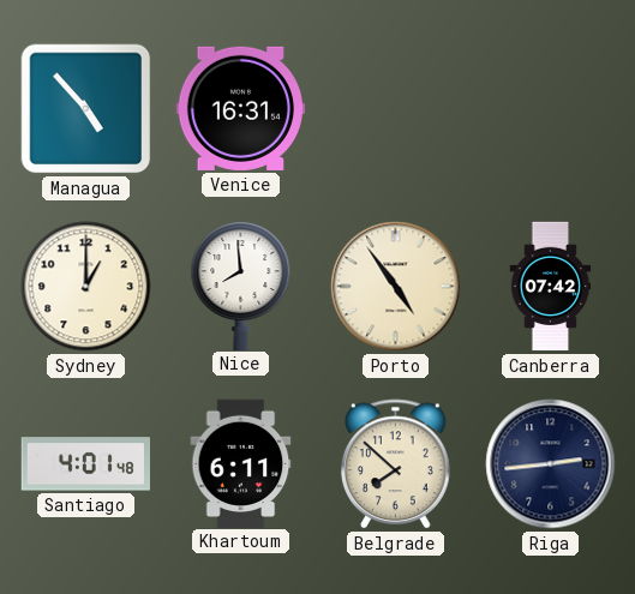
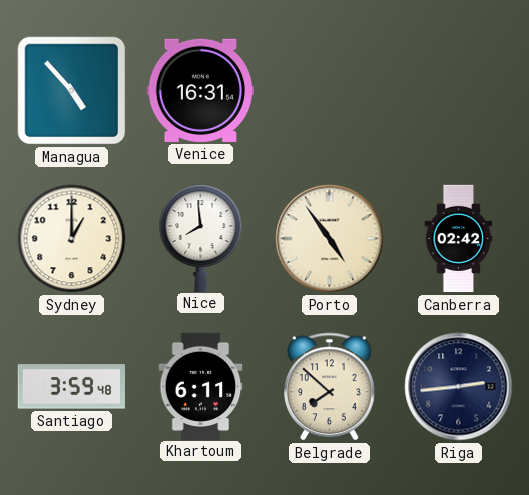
Canberra: 07:42 -> 02:42
Santiago: 4:01 -> 3:59
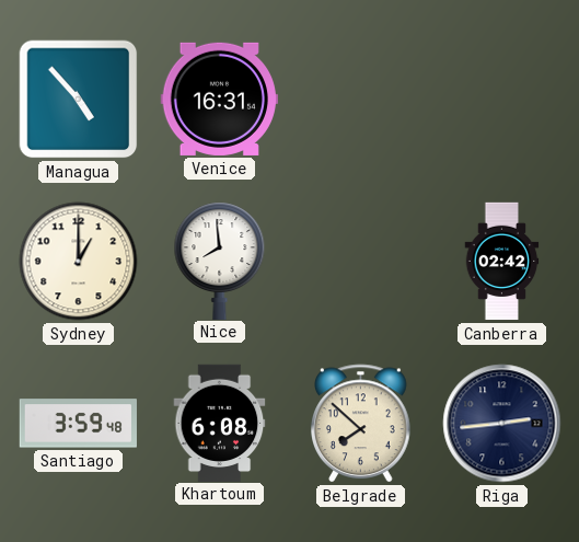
Porto: 4:54 -> none
Khartoum: 6:11 -> 6:08
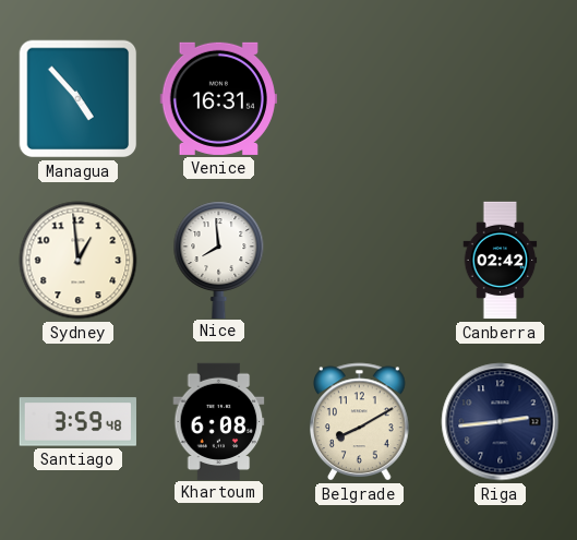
Sydney: 1:00 -> 12:59
Belgrade: 7:52 -> 8:10
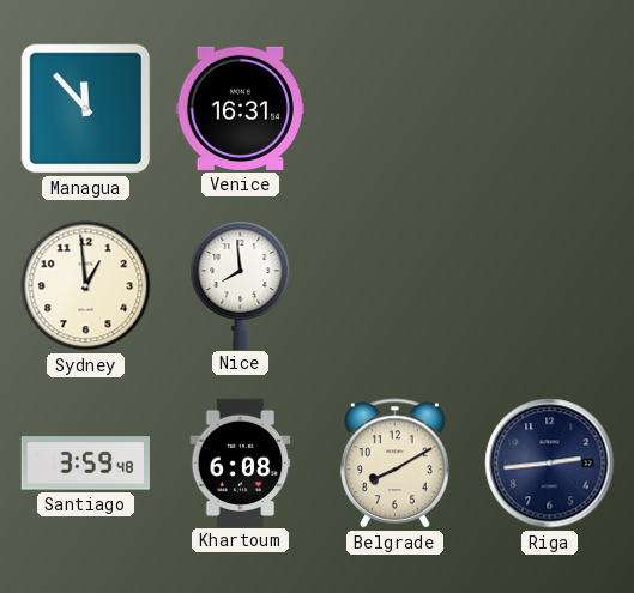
Managua: 4:53 -> 11:53
Canberra: 02:42 -> none
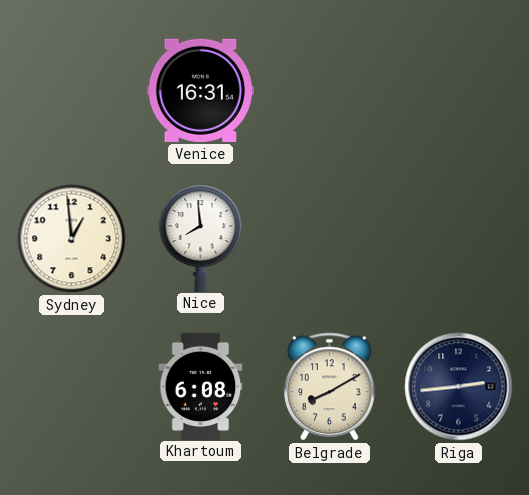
Managua: 11:53 -> none
Santiago: 3:59 -> none
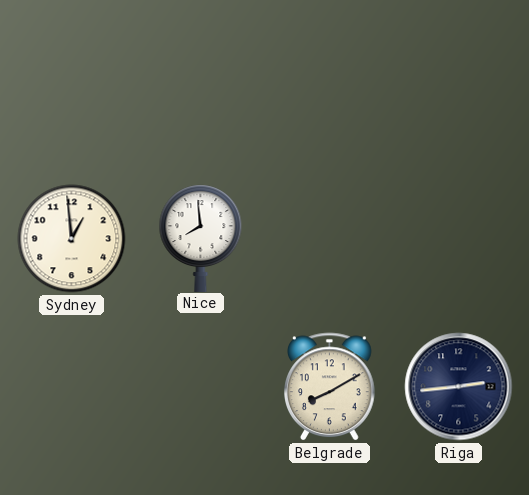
Venice: 16:31 -> none
Khartoum: 6:08 -> none
